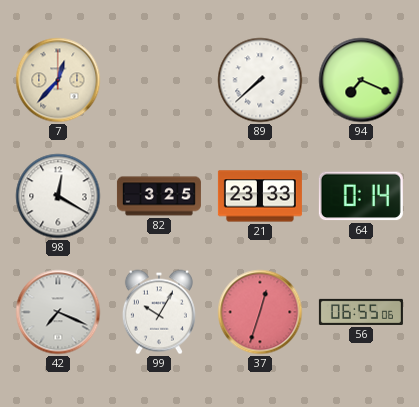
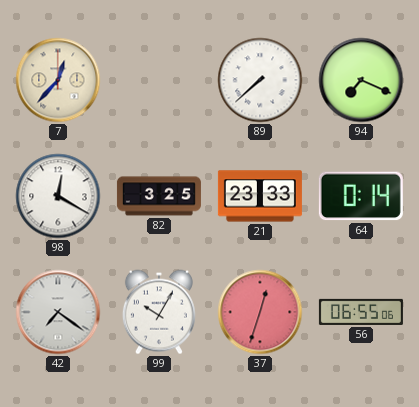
42: 7:19 -> 7:21
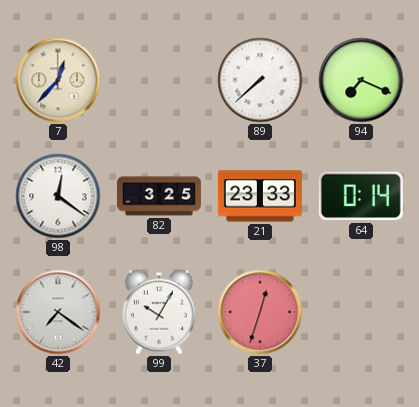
98: 12:20 -> 12:21
56: 06:55 -> none
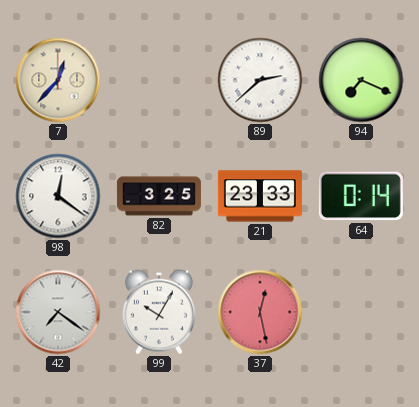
89: 7:38 -> 2:38
37: 12:33 -> 12:28
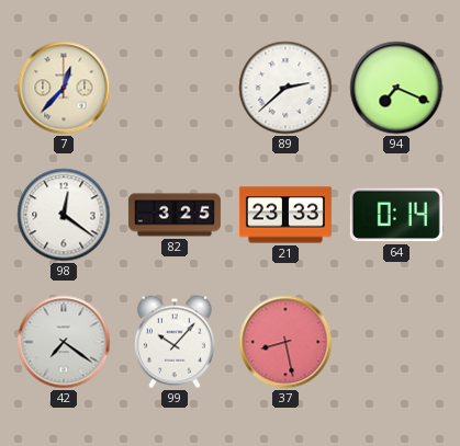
99: 10:05 -> 10:07
37: 12:28 -> 8:28
